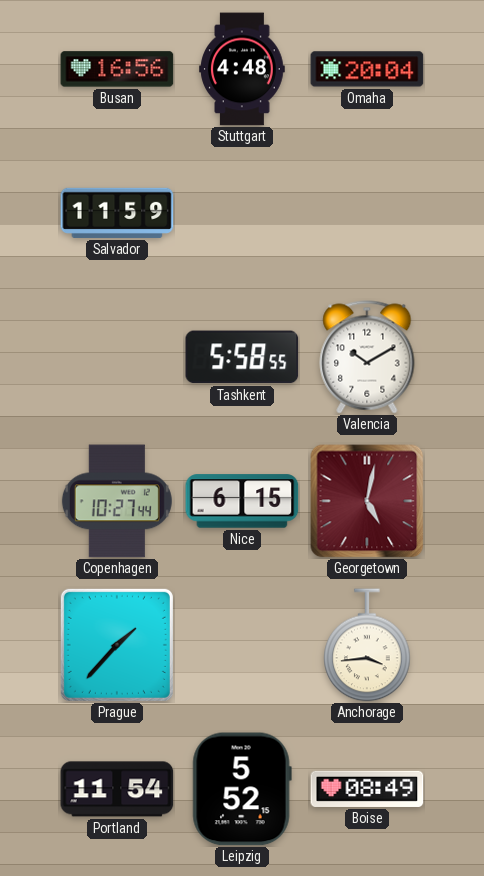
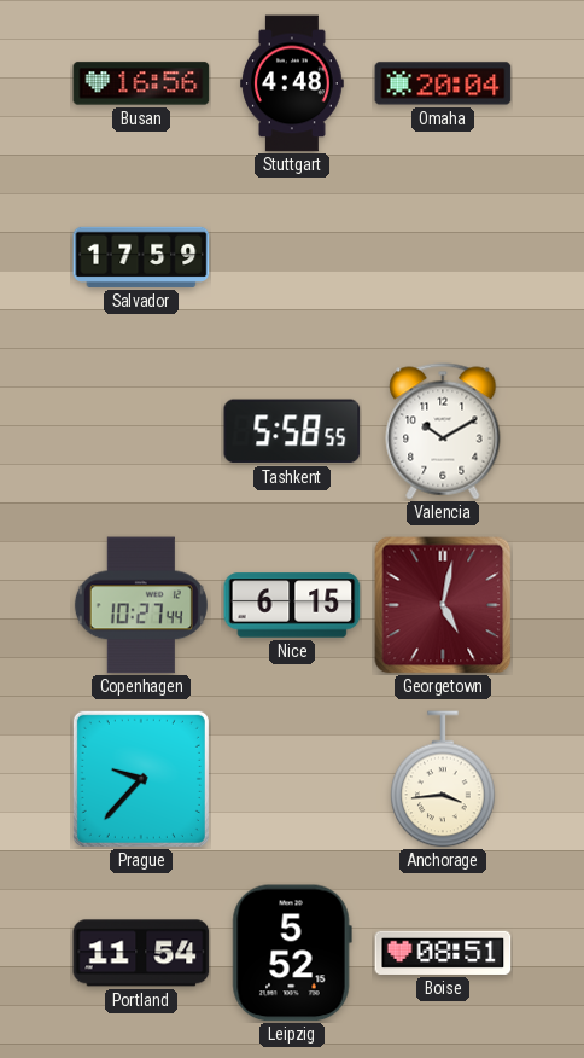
Salvador: 11:59 -> 17:59
Prague: 1:37 -> 9:37
Boise: 08:49 -> 08:51
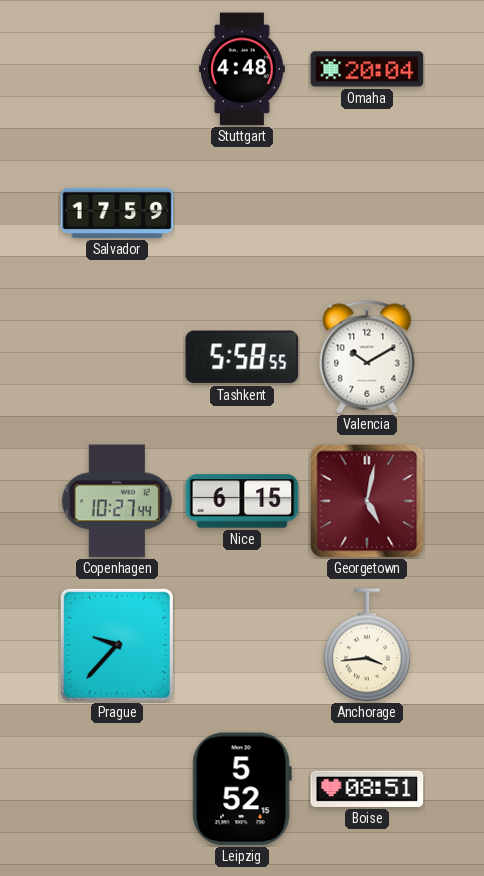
Busan: 16:56 -> none
Portland: 11:54 -> none
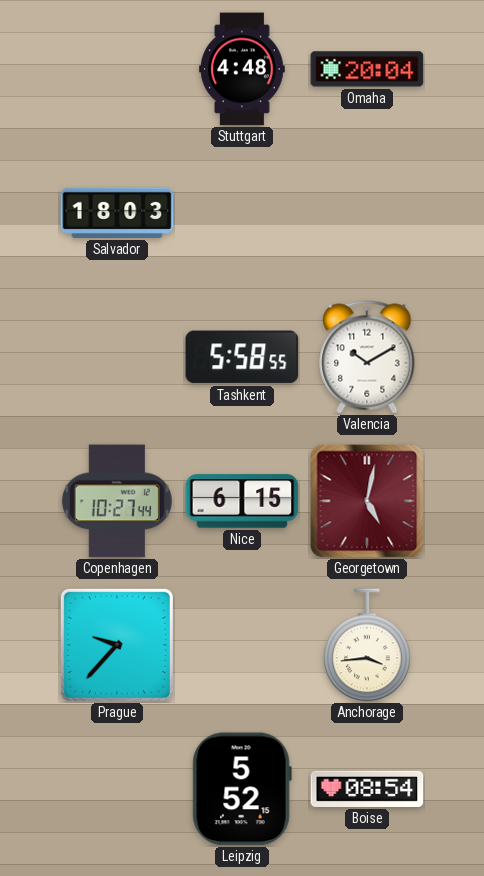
Salvador: 17:59 -> 18:03
Boise: 08:51 -> 08:54
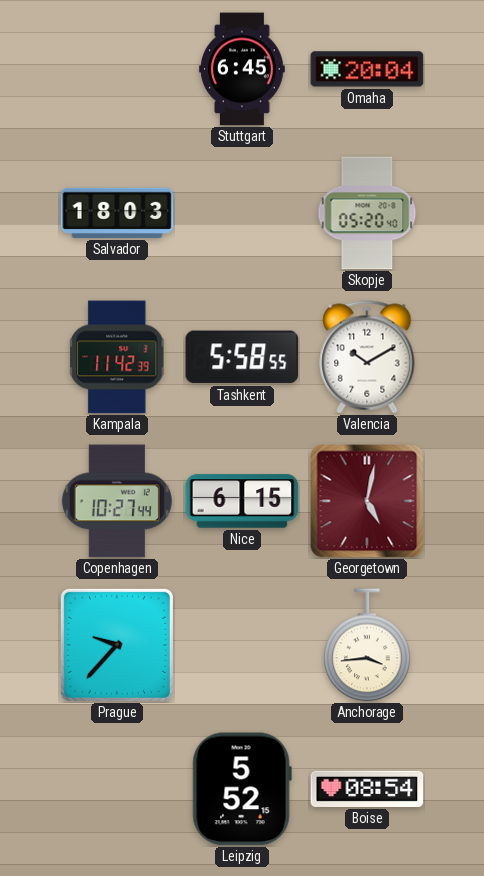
Stuttgart: 4:48 -> 6:45
Skopje: none -> 05:20
Kampala: none -> 11:42
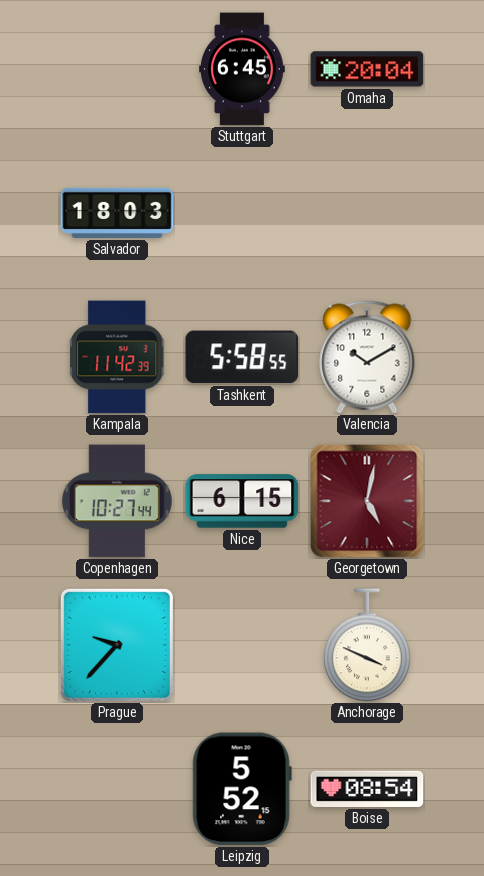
Skopje: 05:20 -> none
Anchorage: 3:44 -> 3:49
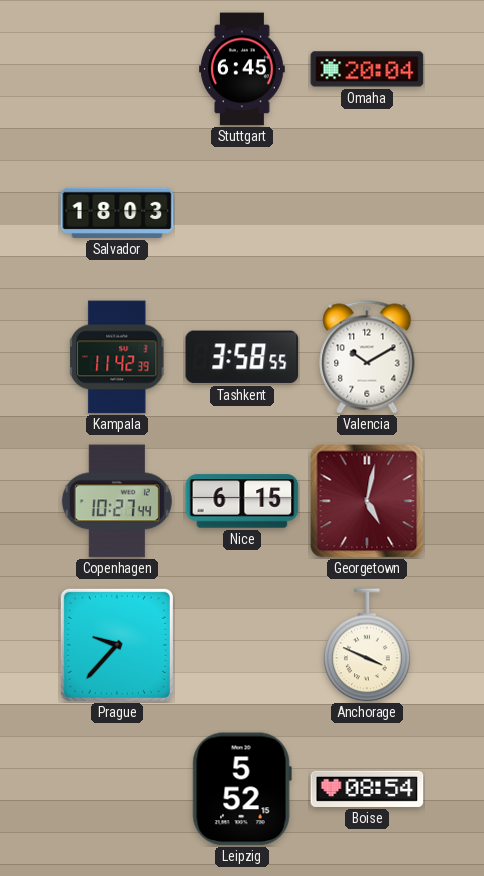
Tashkent: 5:58 -> 3:58
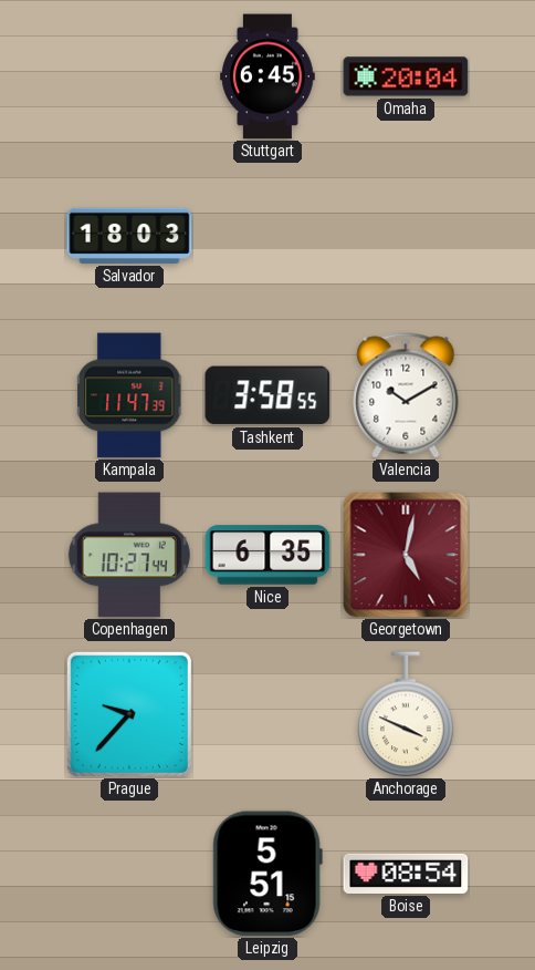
Kampala: 11:42 -> 11:47
Nice: 6:15 -> 6:35
Leipzig: 5:52 -> 5:51
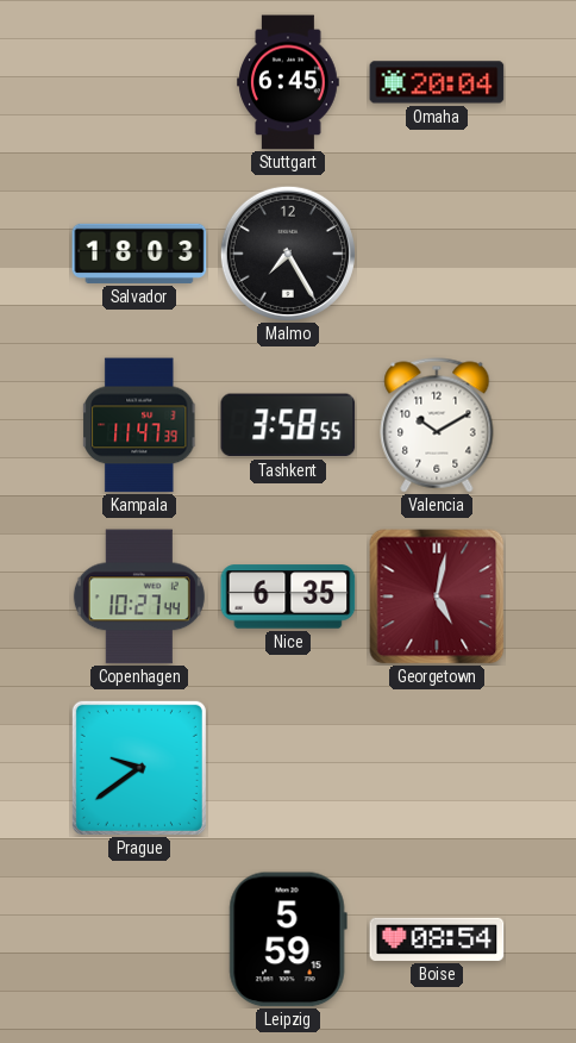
Malmo: none -> 7:25
Prague: 9:37 -> 9:39
Anchorage: 3:49 -> none
Leipzig: 5:51 -> 5:59
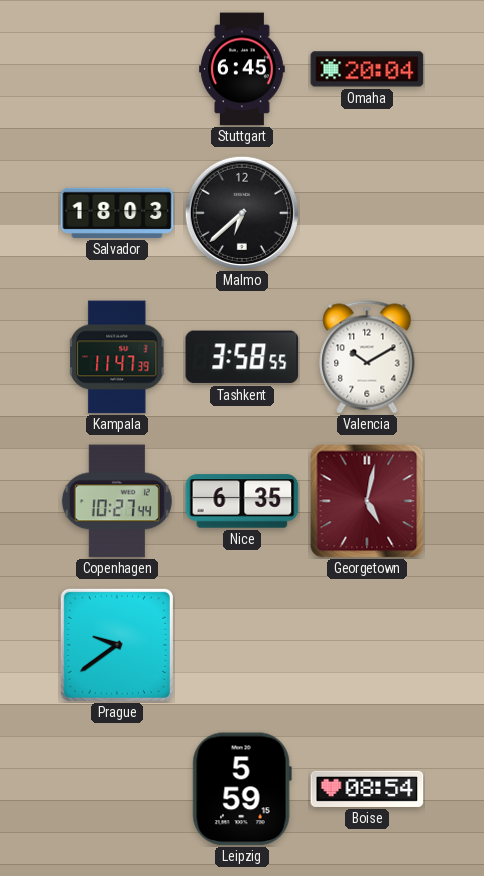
Malmo: 7:25 -> 6:38
